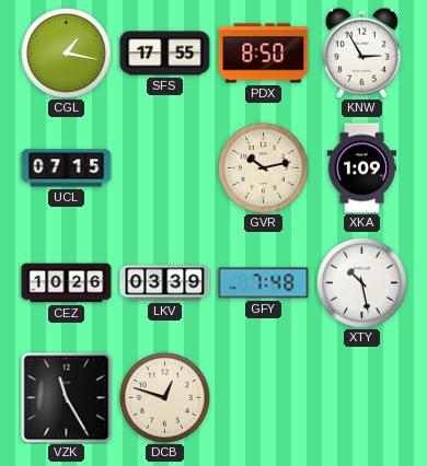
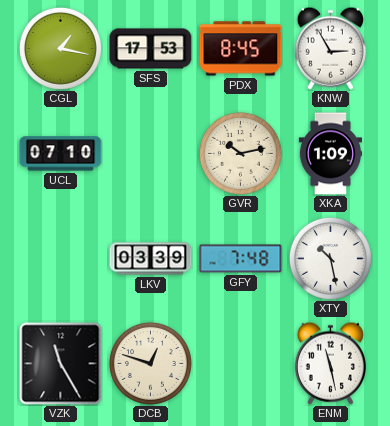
SFS: 17:55 -> 17:53
PDX: 8:50 -> 8:45
UCL: 07:15 -> 07:10
CEZ: 10:26 -> none
ENM: none -> 11:28
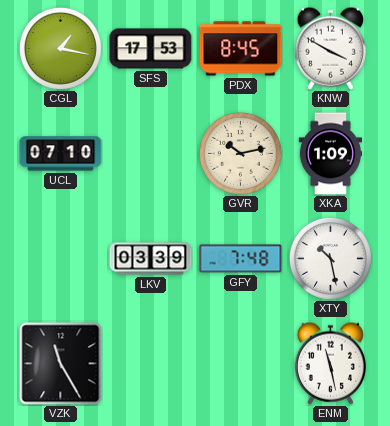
KNW: 2:55 -> 3:50
DCB: 12:48 -> none
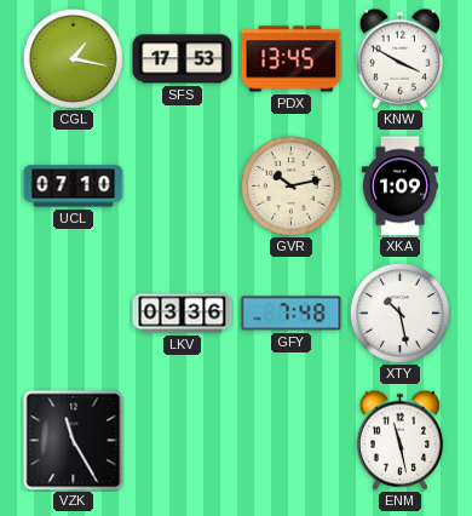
PDX: 8:45 -> 13:45
LKV: 03:39 -> 03:36
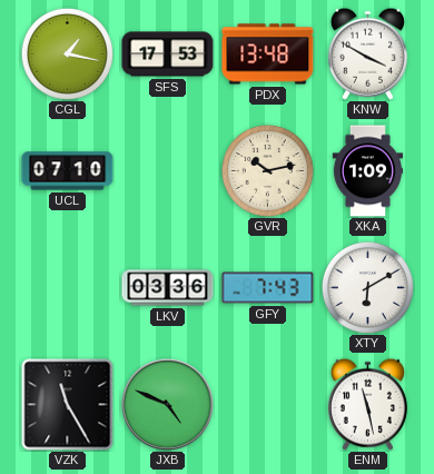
PDX: 13:45 -> 13:48
GFY: 7:48 -> 7:43
XTY: 10:28 -> 6:10
JXB: none -> 4:49
